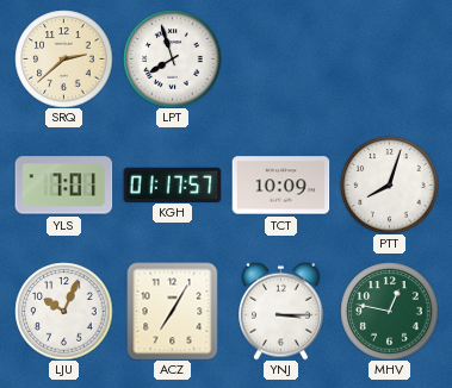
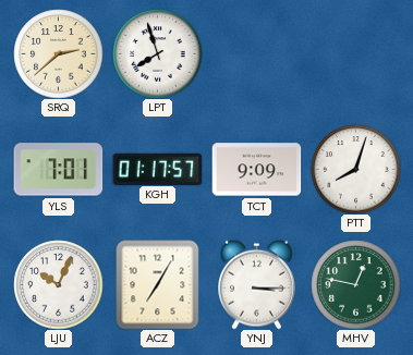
TCT: 10:09 -> 9:09
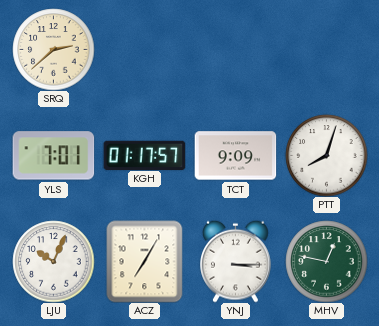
LPT: 7:57 -> none
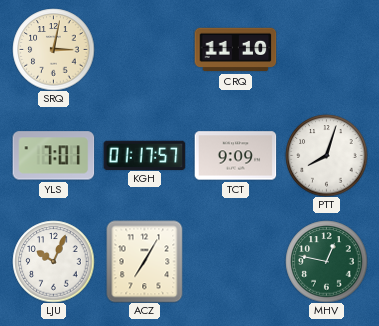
SRQ: 2:38 -> 3:02
CRQ: none -> 11:10
YNJ: 3:15 -> none
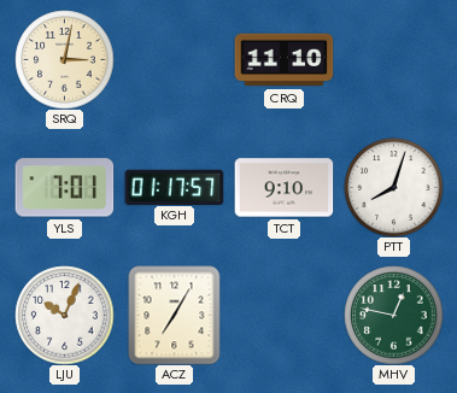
TCT: 9:09 -> 9:10
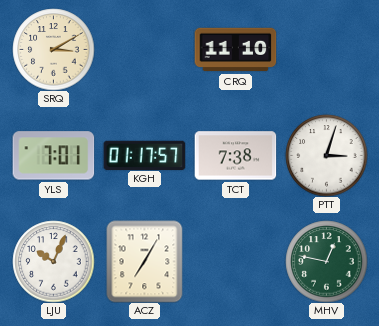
SRQ: 3:02 -> 3:10
TCT: 9:10 -> 7:38
PTT: 8:03 -> 3:03
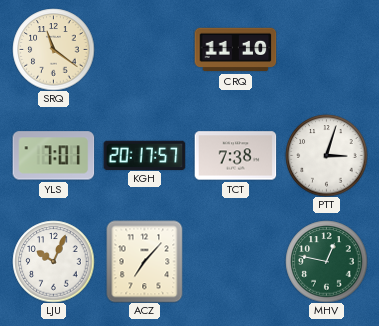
SRQ: 3:10 -> 11:21
KGH: 01:17 -> 20:17
ACZ: 7:05 -> 7:07
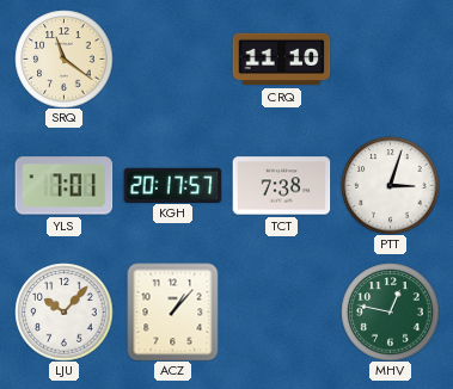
LJU: 10:04 -> 10:07
ACZ: 7:07 -> 1:07
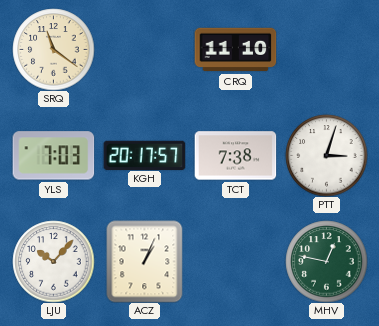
YLS: 7:01 -> 7:03
ACZ: 1:07 -> 1:04
